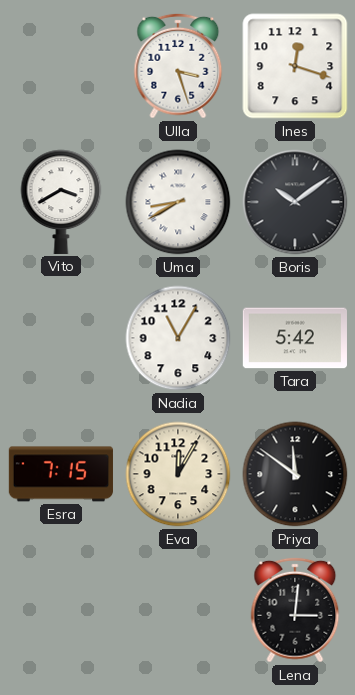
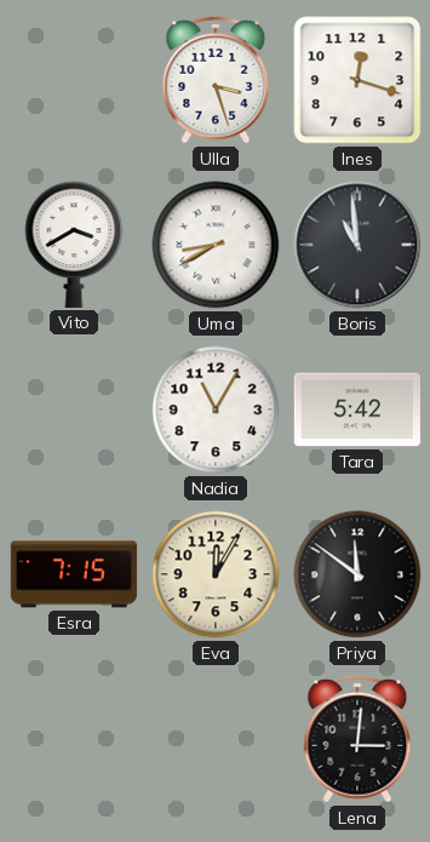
Boris: 10:09 -> 10:59
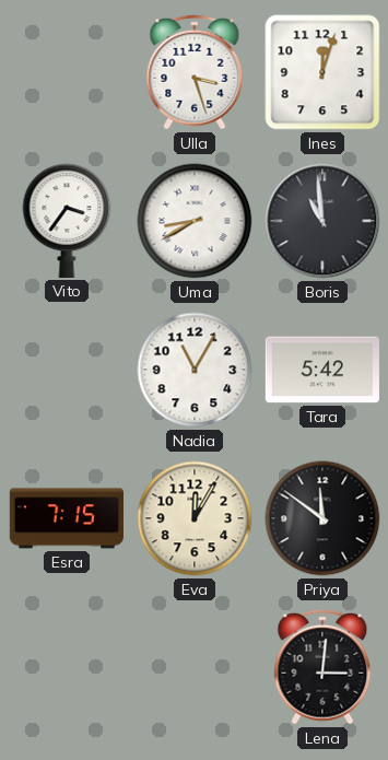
Ines: 12:18 -> 12:03
Vito: 3:40 -> 3:36
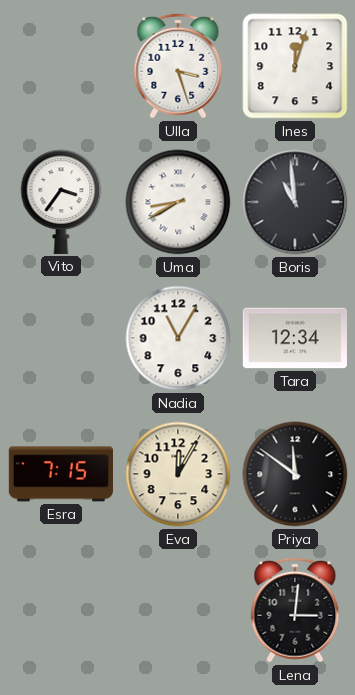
Tara: 5:42 -> 12:34
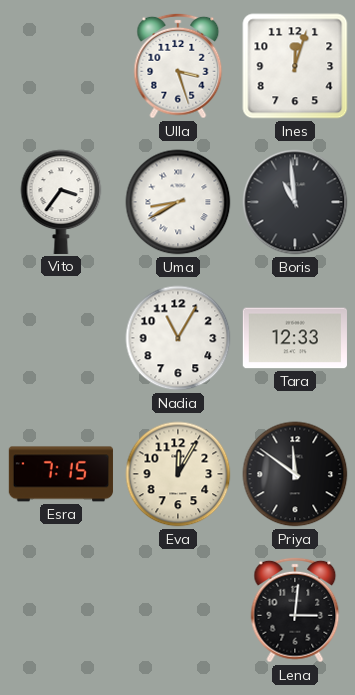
Tara: 12:34 -> 12:33
